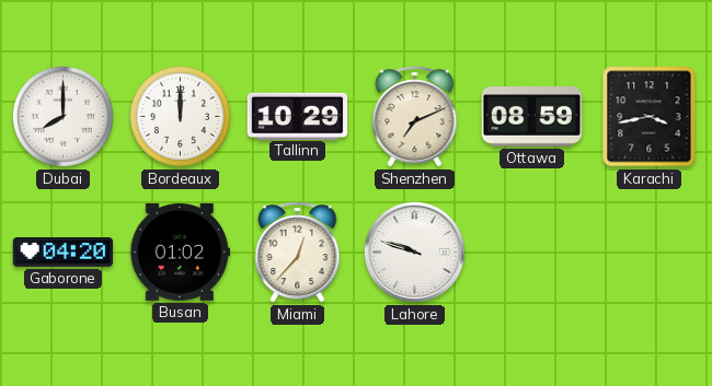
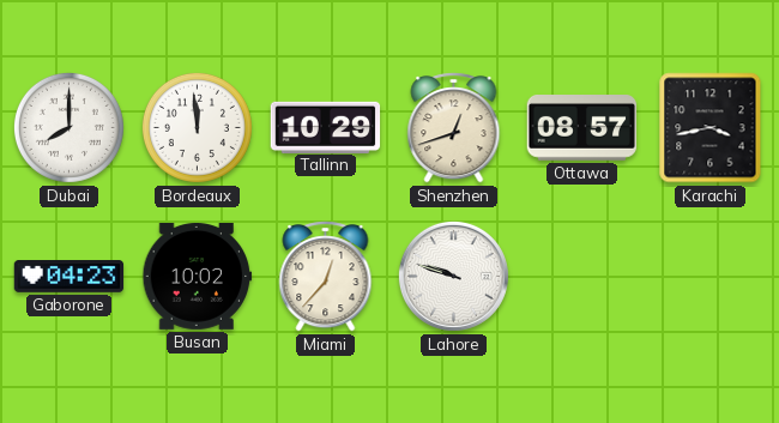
Bordeaux: 12:00 -> 11:59
Shenzhen: 7:11 -> 12:42
Ottawa: 08:59 -> 08:57
Gaborone: 04:20 -> 04:23
Busan: 01:02 -> 10:02
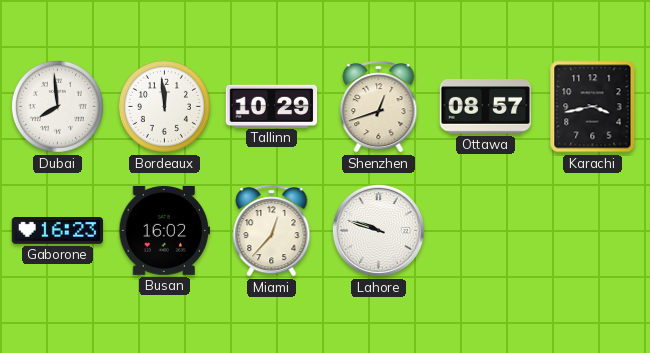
Dubai: 8:00 -> 7:59
Gaborone: 04:23 -> 16:23
Busan: 10:02 -> 16:02
